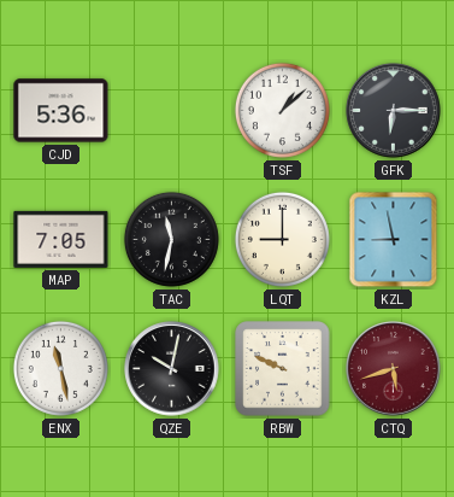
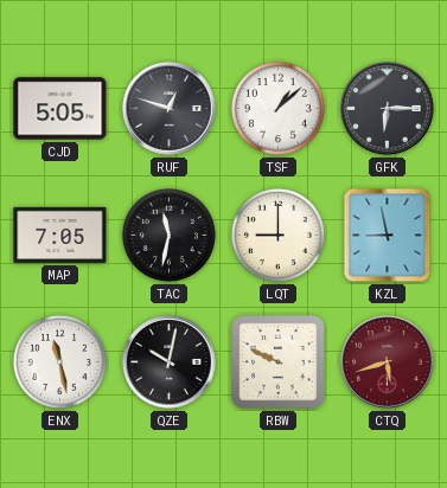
CJD: 5:36 -> 5:05
RUF: none -> 12:48
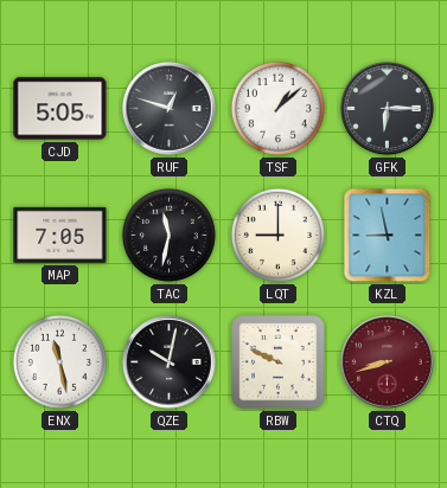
CTQ: 5:42 -> 8:42
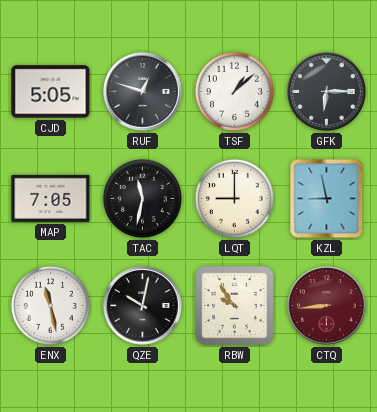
RBW: 9:49 -> 9:54
CTQ: 8:42 -> 8:44
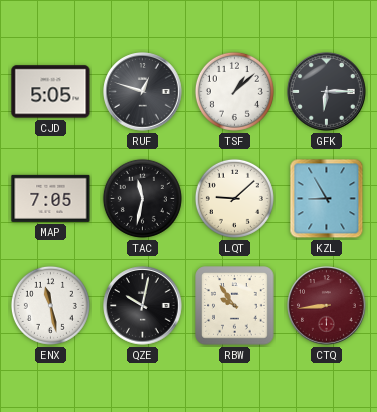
LQT: 9:00 -> 9:08
KZL: 8:58 -> 8:55
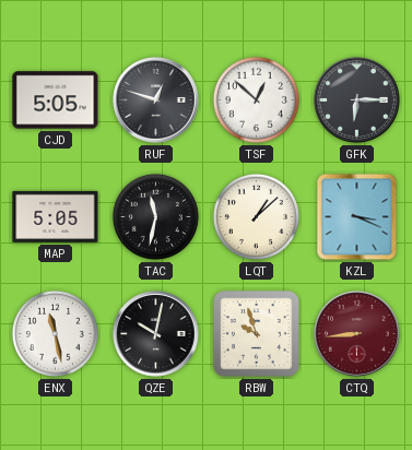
TSF: 1:08 -> 12:52
MAP: 7:05 -> 5:05
LQT: 9:08 -> 1:08
KZL: 8:55 -> 3:19
RBW: 9:54 -> 9:57
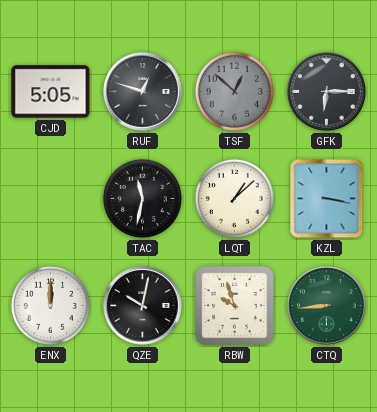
TSF dial: white -> grey
MAP: 5:05 -> none
KZL: 3:19 -> 3:17
ENX: 11:28 -> 12:00
CTQ dial: burgundy -> green
